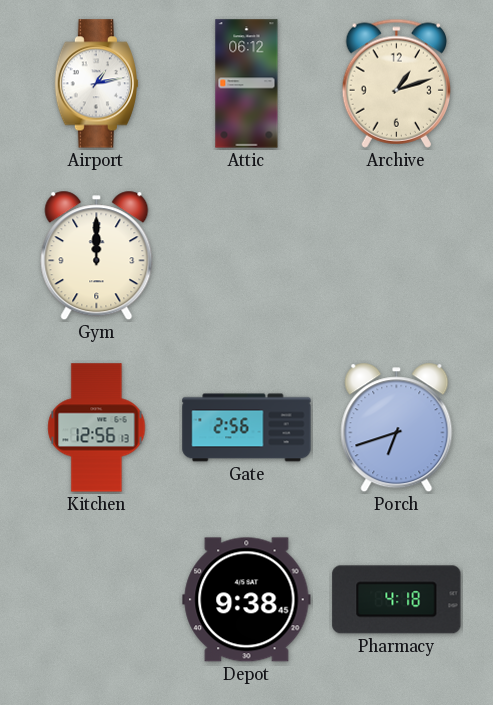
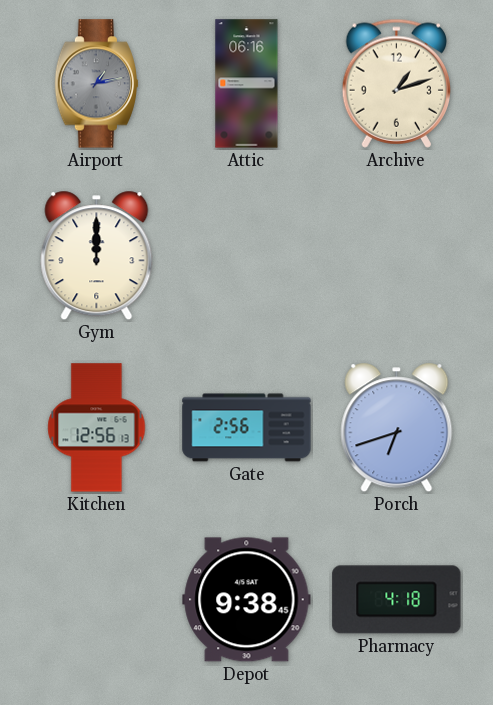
Airport dial: white -> grey
Attic: 06:12 -> 06:16
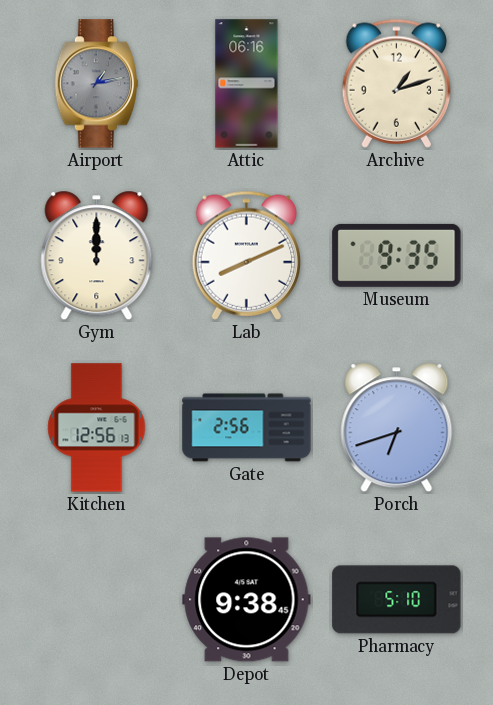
Lab: none -> 8:11
Museum: none -> 9:35
Pharmacy: 4:18 -> 5:10
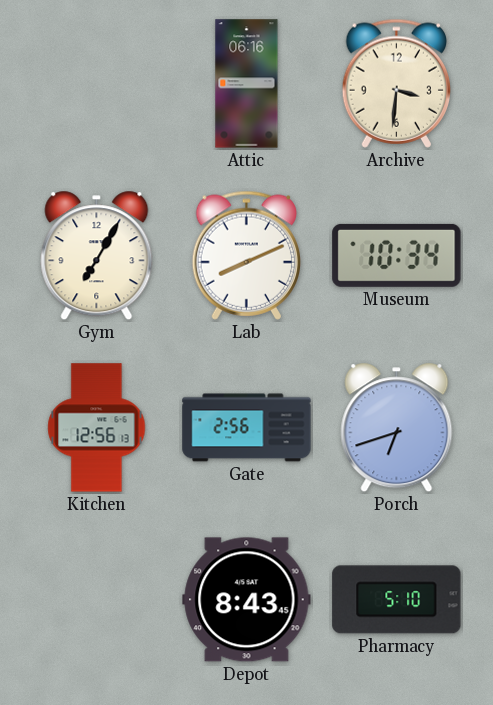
Airport: 1:13 -> none
Archive: 1:12 -> 3:31
Gym: 12:00 -> 7:05
Museum: 9:35 -> 10:34
Depot: 9:38 -> 8:43
